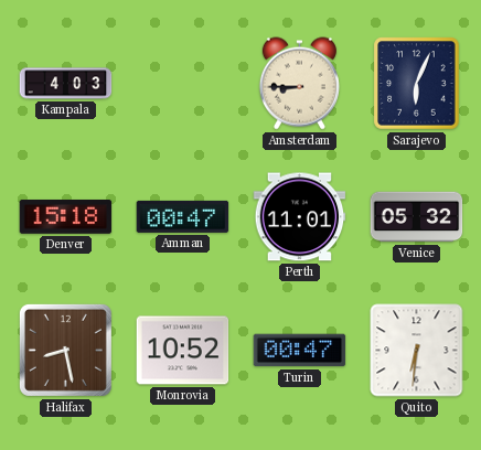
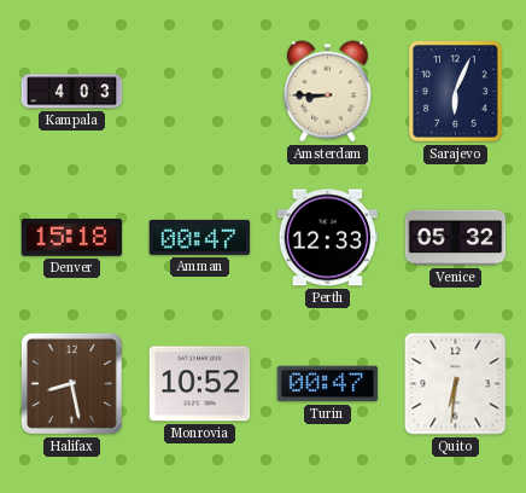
Perth: 11:01 -> 12:33
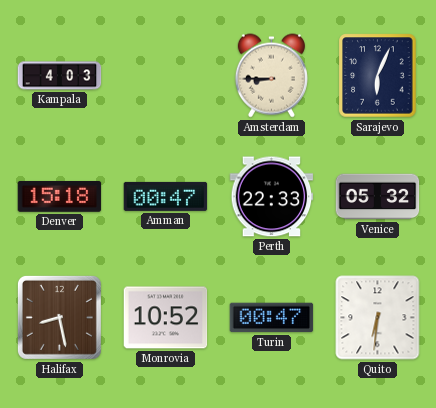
Perth: 12:33 -> 22:33
